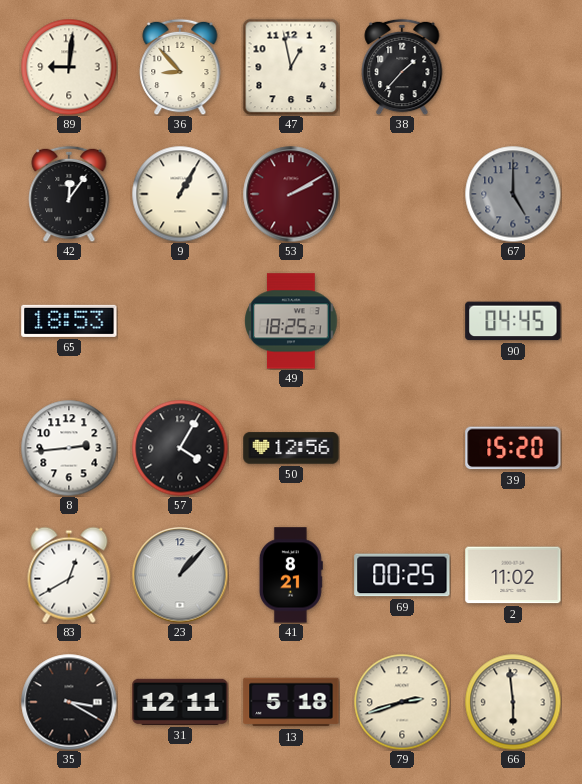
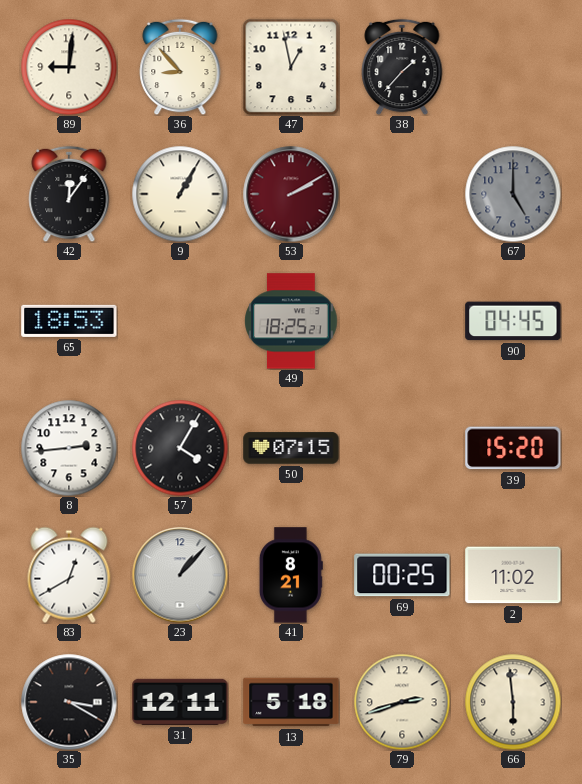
50: 12:56 -> 07:15
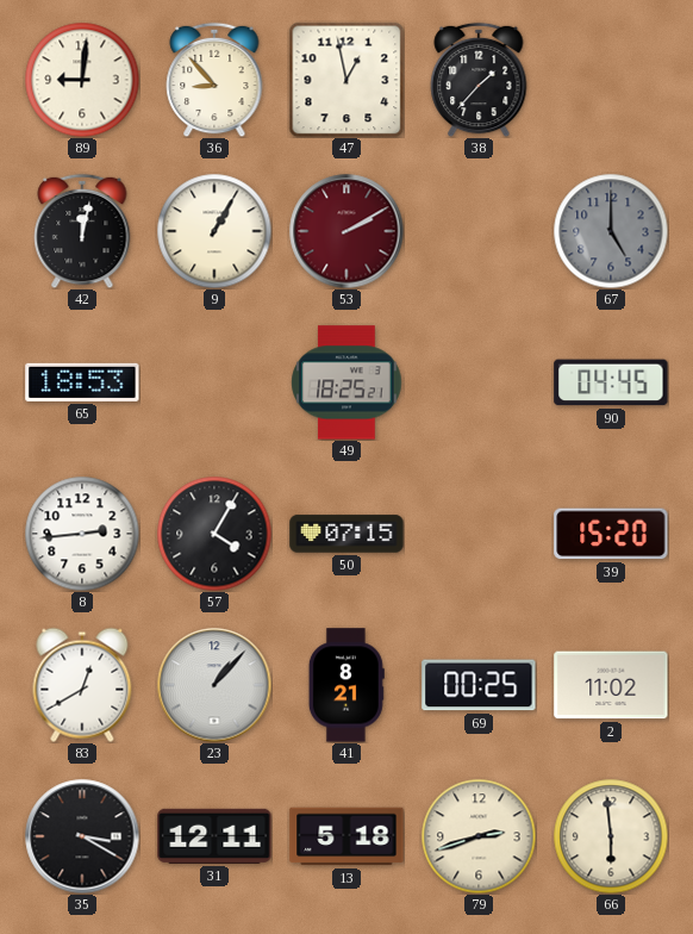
42: 12:06 -> 12:02
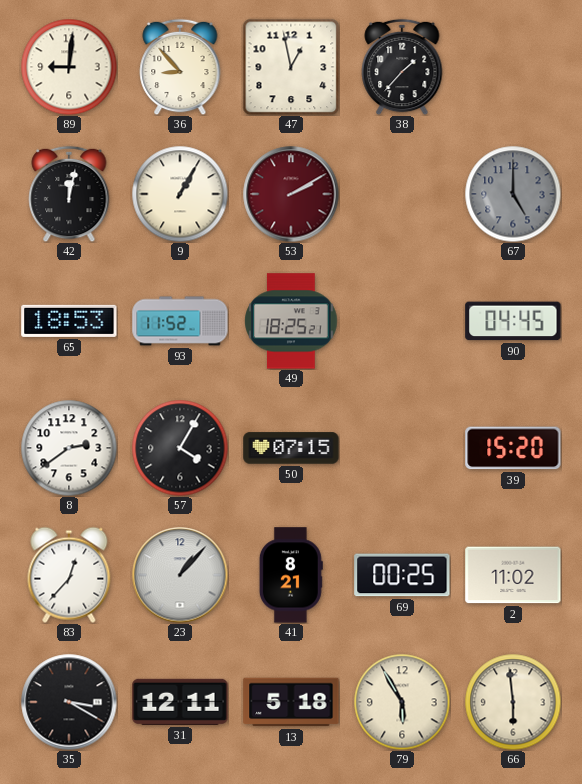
93: none -> 11:52
8: 2:44 -> 2:39
83: 12:40 -> 12:37
79: 2:42 -> 5:55
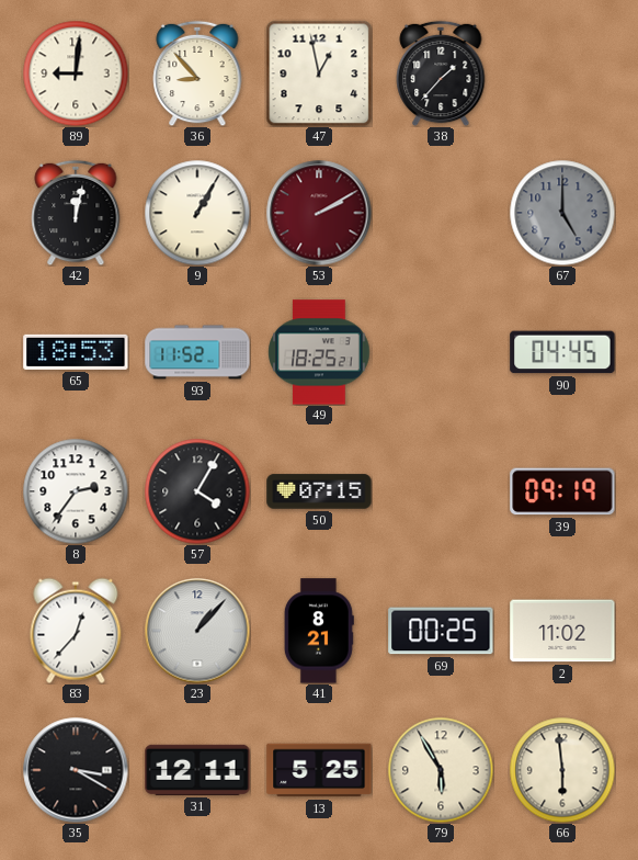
8: 2:39 -> 2:36
39: 15:20 -> 09:19
13: 5:18 -> 5:25
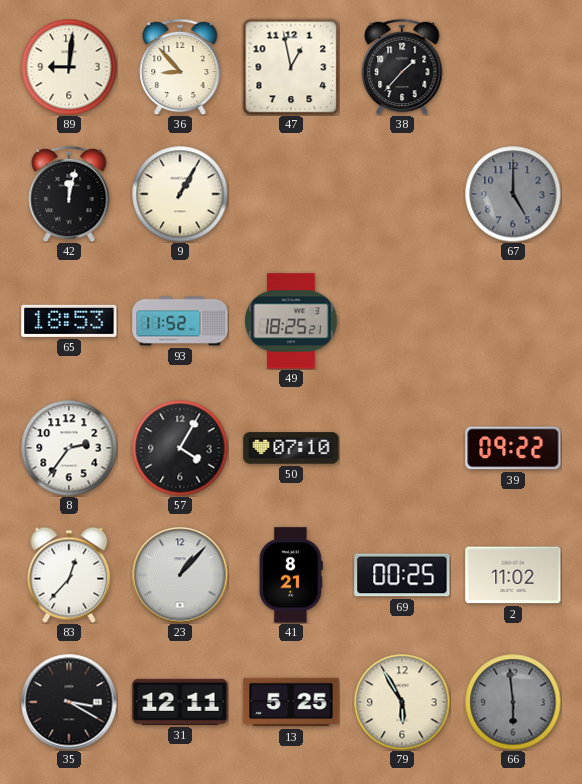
53: 2:10 -> none
90: 04:45 -> none
50: 07:15 -> 07:10
39: 09:19 -> 09:22
66 dial: cream -> grey
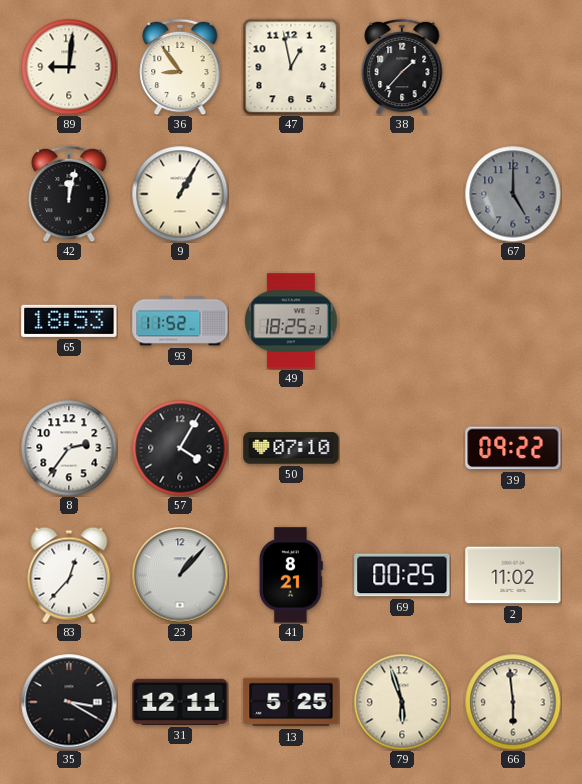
36: 8:53 -> 8:54
79: 5:55 -> 5:57
66 dial: grey -> cream
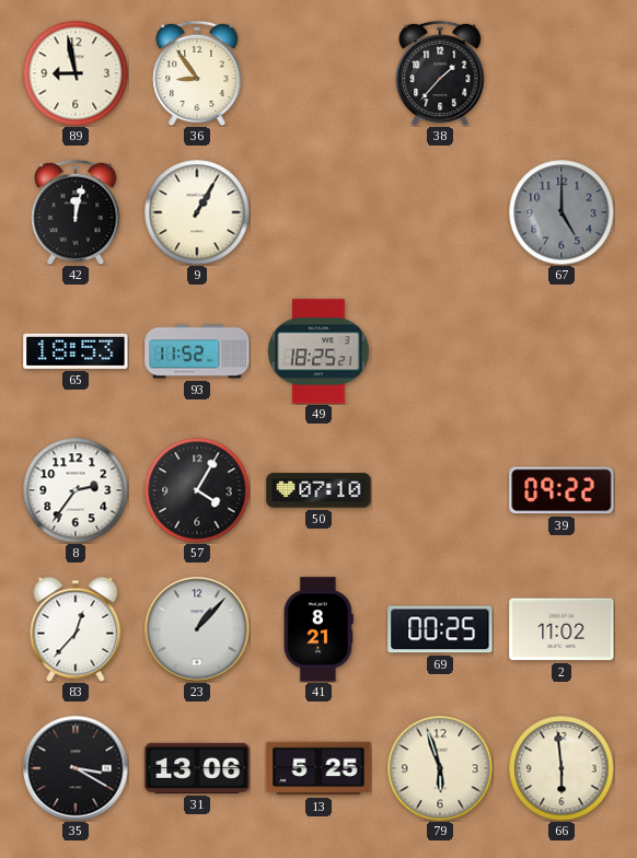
89: 9:01 -> 8:58
47: 12:58 -> none
31: 12:11 -> 13:06
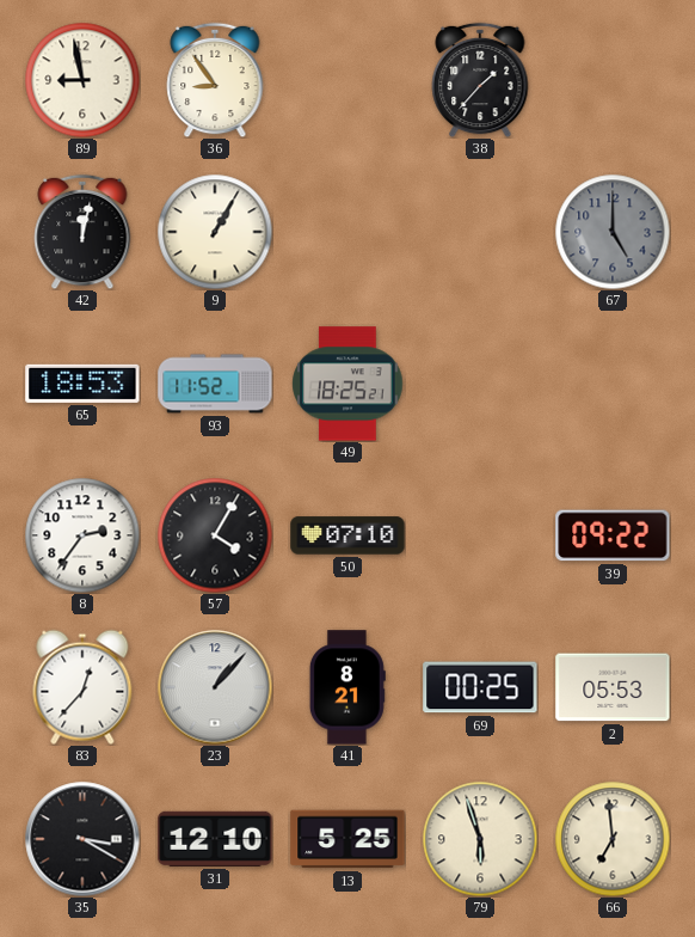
2: 11:02 -> 05:53
31: 13:06 -> 12:10
66: 5:59 -> 6:59
